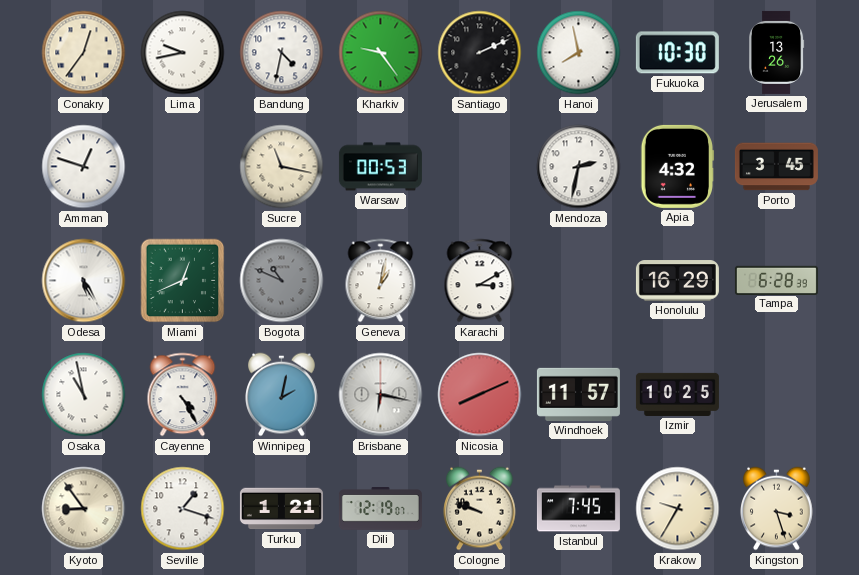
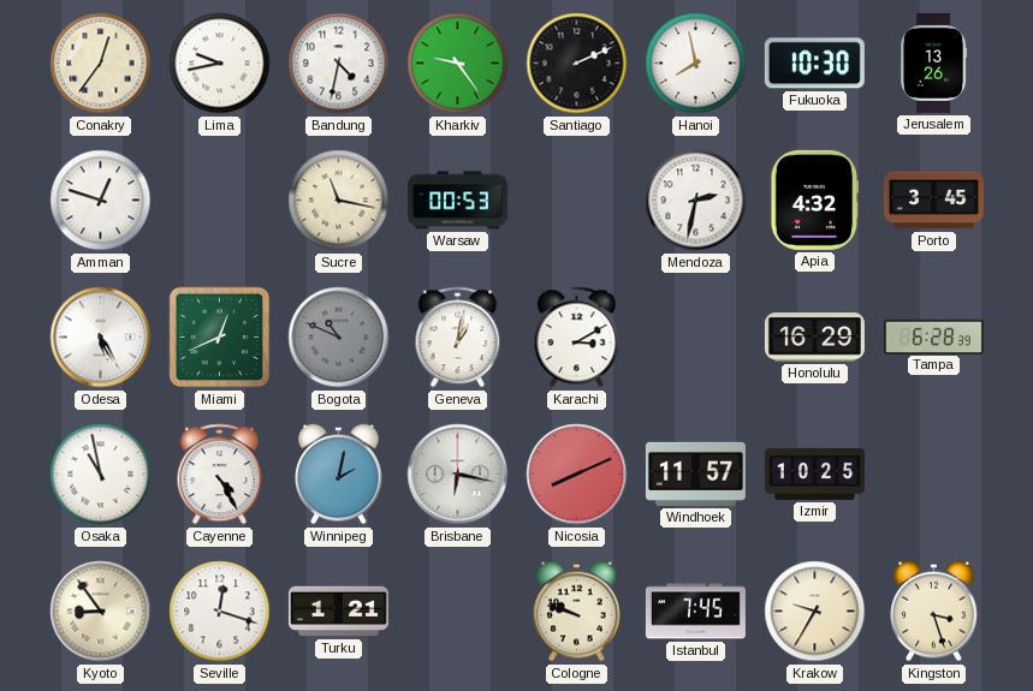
Seville: 1:18 -> 12:18
Dili: 12:19 -> none
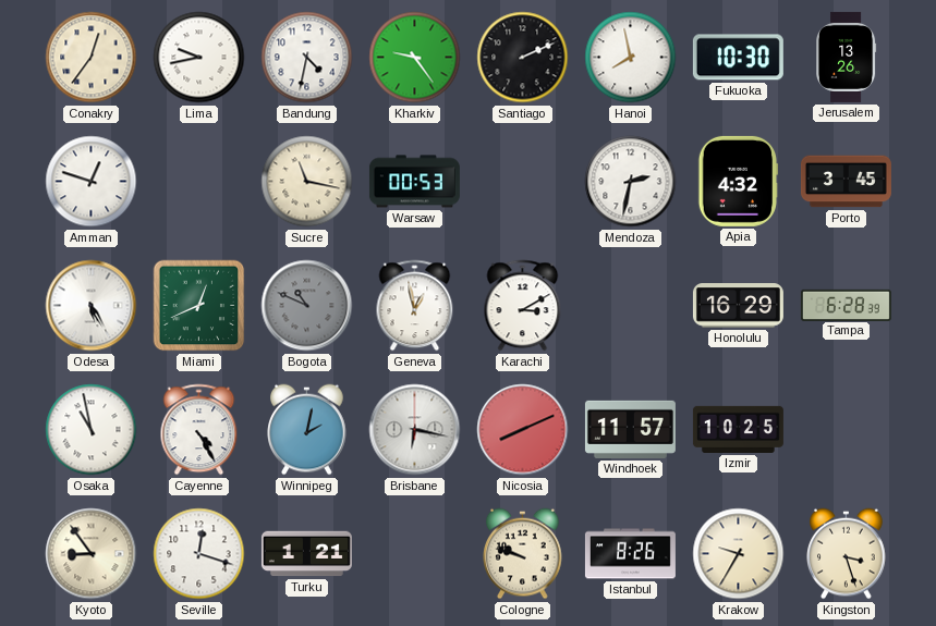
Geneva: 1:02 -> 12:58
Istanbul: 7:45 -> 8:26
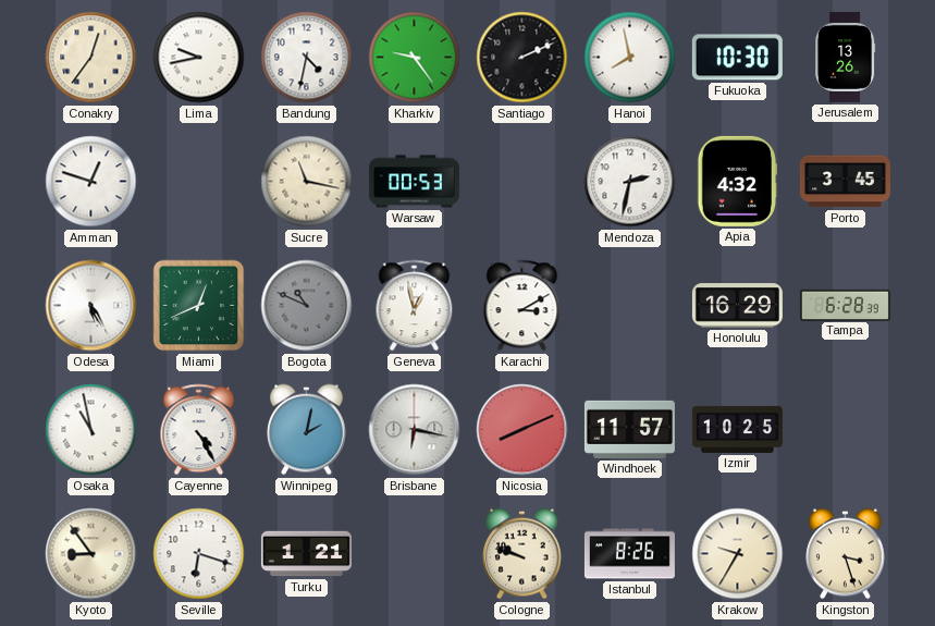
Seville: 12:18 -> 6:18
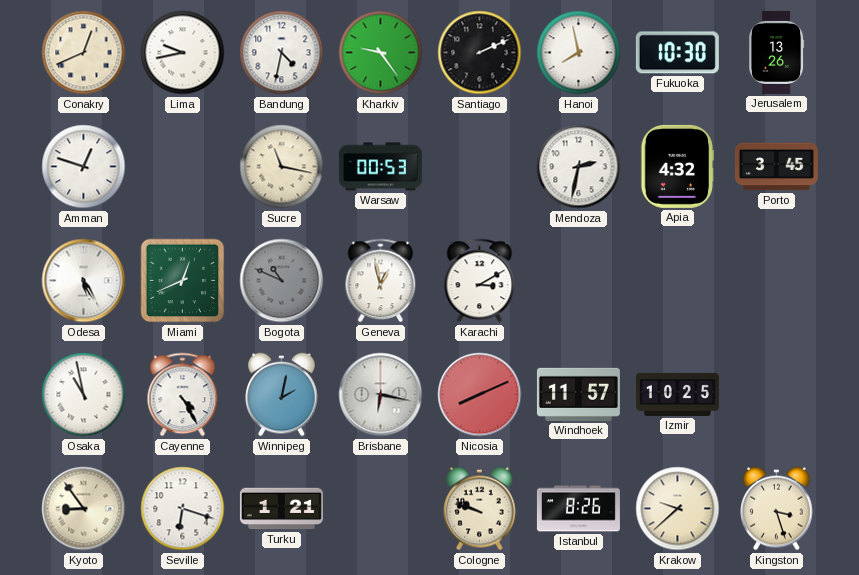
Conakry: 12:36 -> 12:41
Honolulu: 16:29 -> none
Tampa: 6:28 -> none
Krakow: 9:35 -> 9:38
